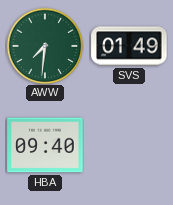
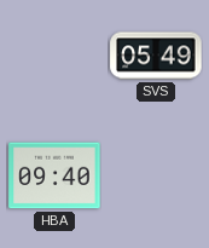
AWW: 7:31 -> none
SVS: 01:49 -> 05:49
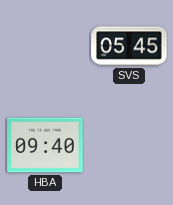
SVS: 05:49 -> 05:45
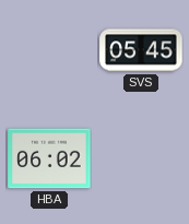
HBA: 09:40 -> 06:02
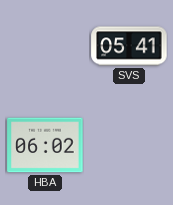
SVS: 05:45 -> 05:41
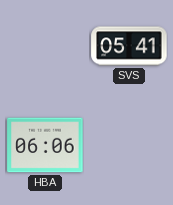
HBA: 06:02 -> 06:06
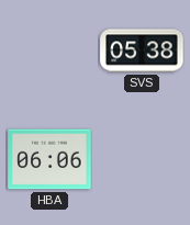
SVS: 05:41 -> 05:38
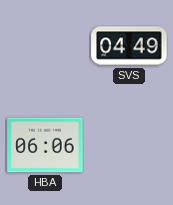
SVS: 05:38 -> 04:49
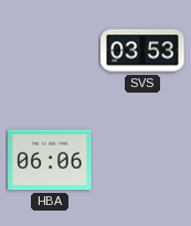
SVS: 04:49 -> 03:53
